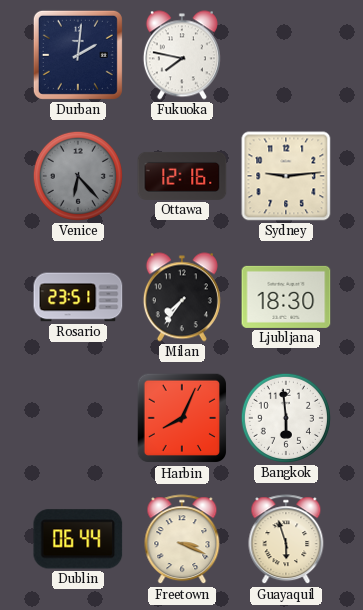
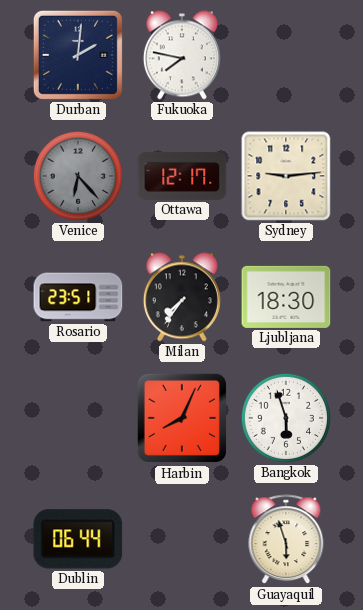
Ottawa: 12:16 -> 12:17
Bangkok: 5:59 -> 5:57
Freetown: 3:19 -> none
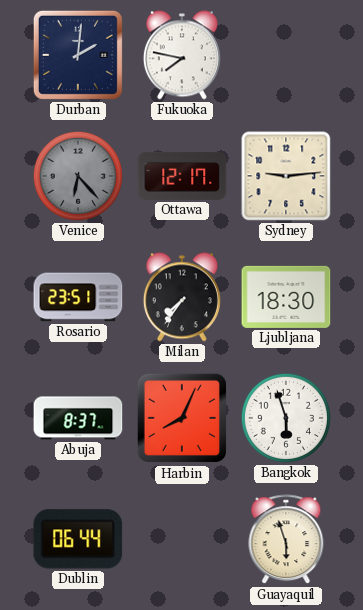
Abuja: none -> 8:37
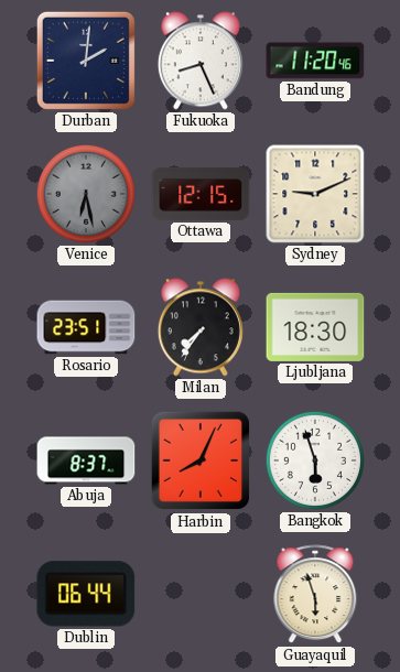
Fukuoka: 7:47 -> 8:26
Bandung: none -> 11:20
Venice: 6:23 -> 6:28
Ottawa: 12:17 -> 12:15
Sydney: 9:14 -> 9:11
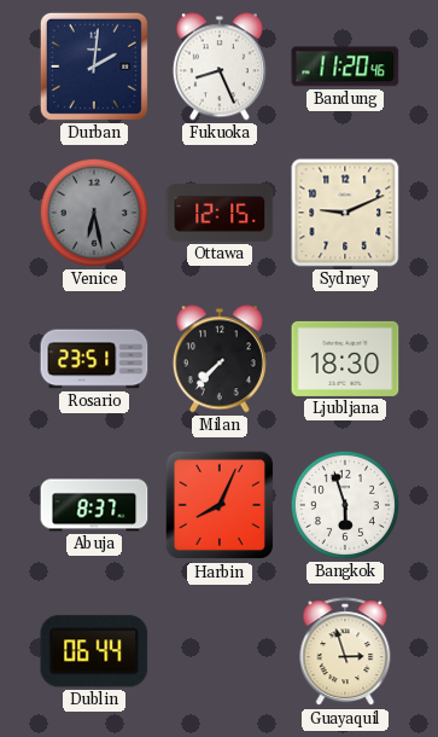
Milan: 7:36 -> 7:37
Guayaquil: 5:57 -> 2:57
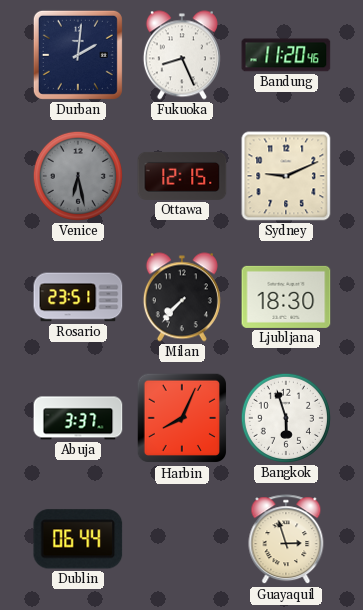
Abuja: 8:37 -> 3:37
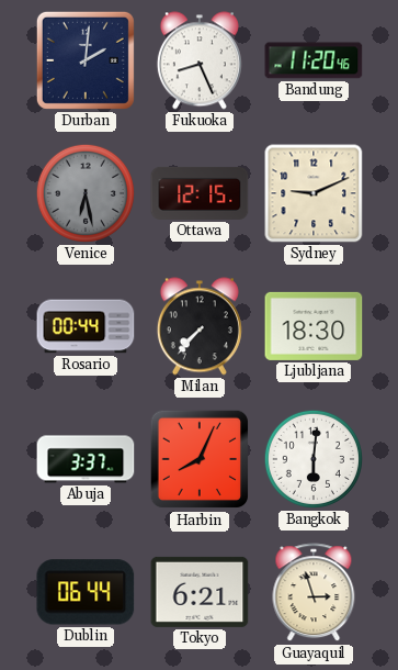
Rosario: 23:51 -> 00:44
Bangkok: 5:57 -> 6:01
Tokyo: none -> 6:21
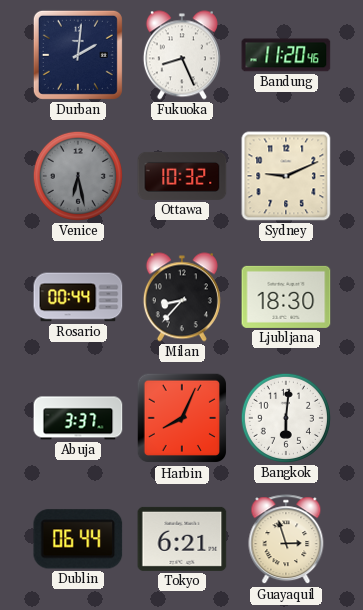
Ottawa: 12:15 -> 10:32
Milan: 7:37 -> 8:37
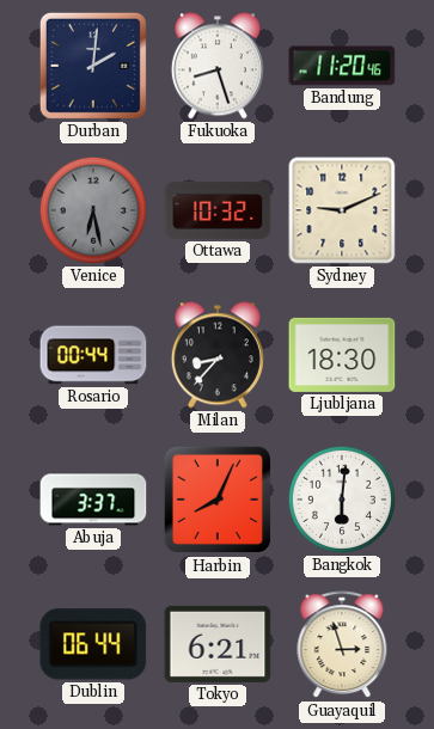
Fukuoka: 8:26 -> 8:27
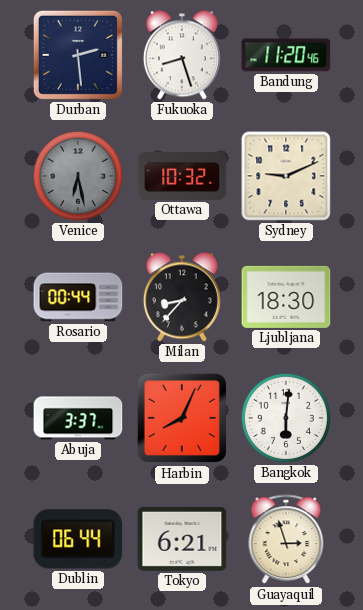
Durban: 2:01 -> 2:29
